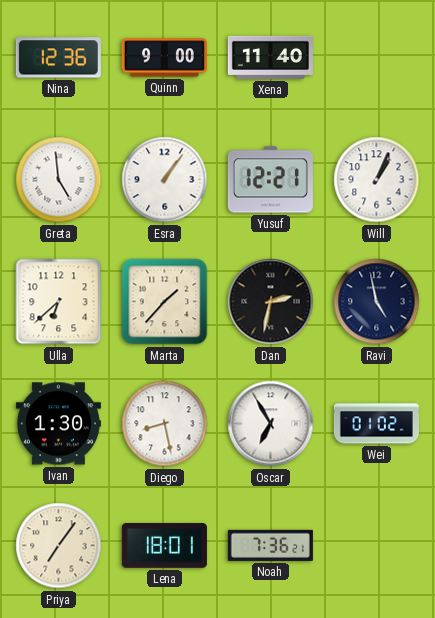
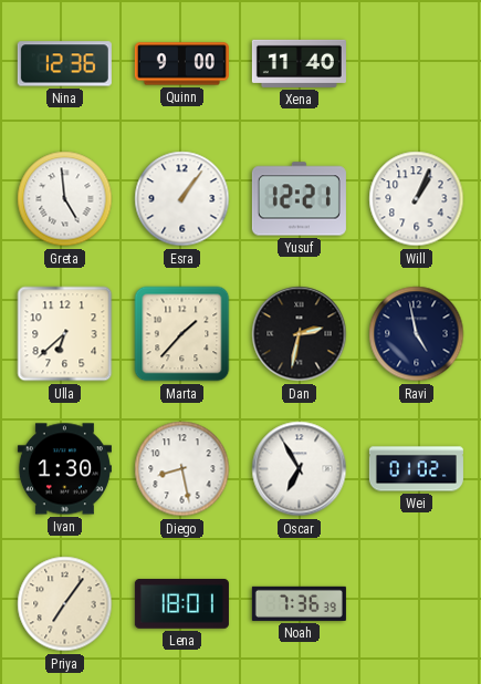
Noah: 7:36:21 -> 7:36:39
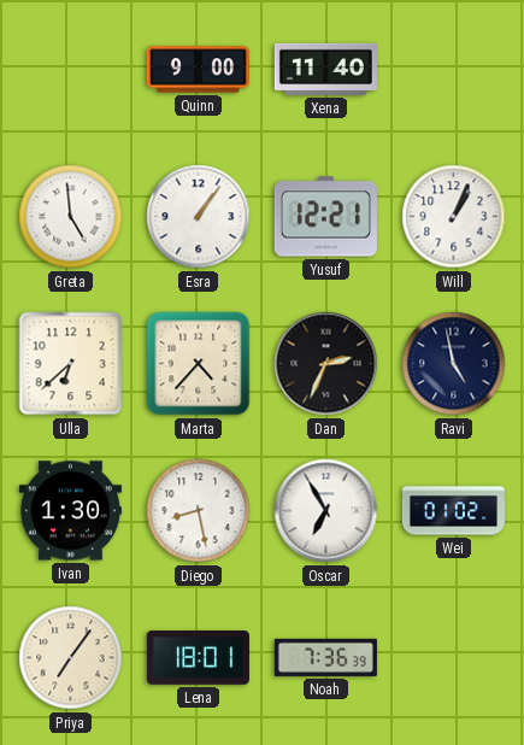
Nina: 12:36 -> none
Marta: 1:37 -> 4:37
Dan: 2:32 -> 2:34
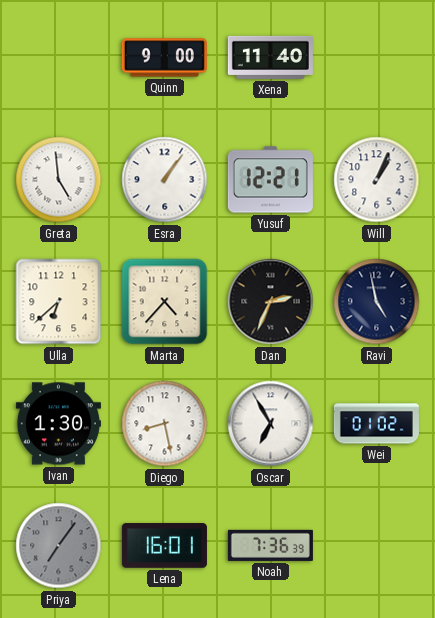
Priya dial: cream -> grey
Lena: 18:01 -> 16:01
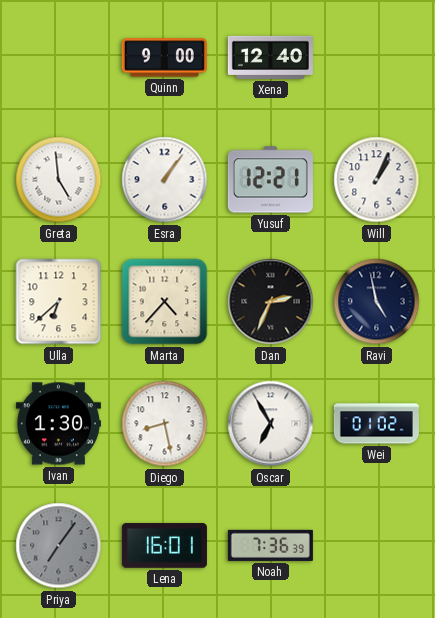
Xena: 11:40 -> 12:40
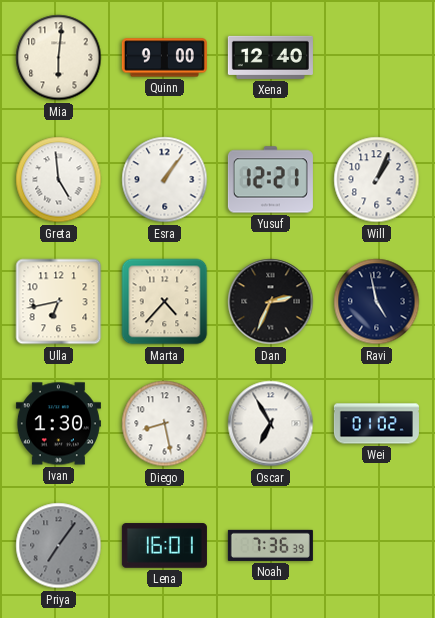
Mia: none -> 6:01
Ulla: 6:38 -> 6:43
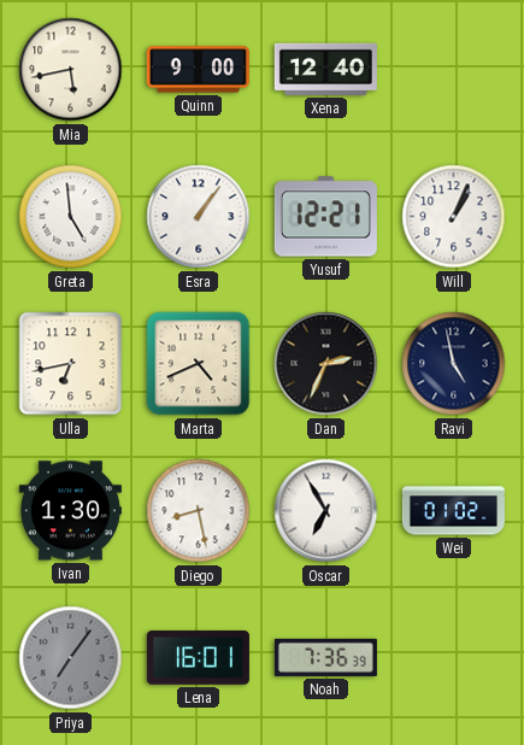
Mia: 6:01 -> 5:43
Marta: 4:37 -> 4:41
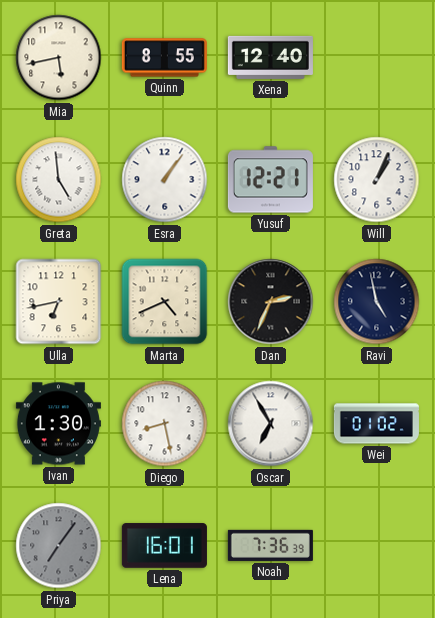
Quinn: 9:00 -> 8:55
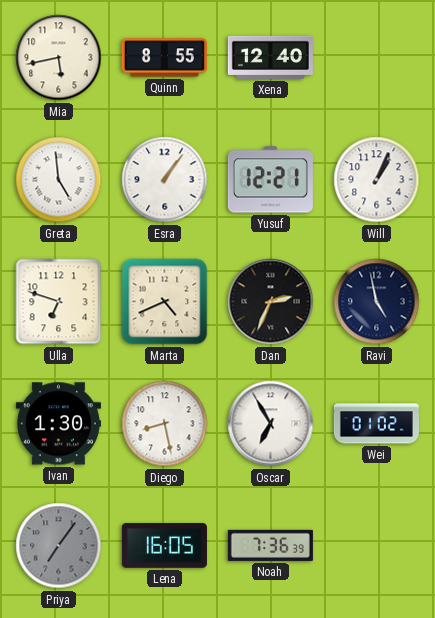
Ulla: 6:43 -> 6:48
Lena: 16:01 -> 16:05
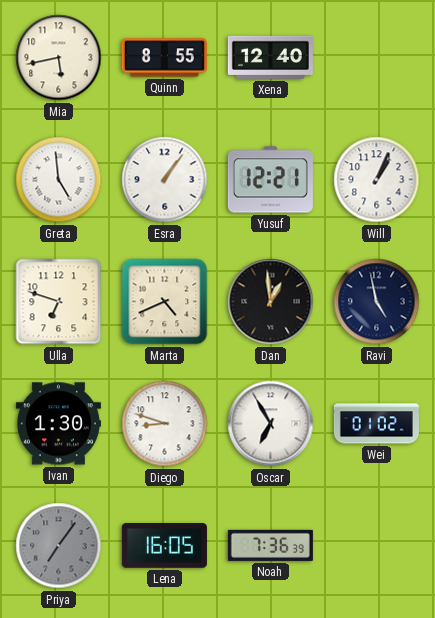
Dan: 2:34 -> 12:59
Diego: 8:28 -> 8:48
